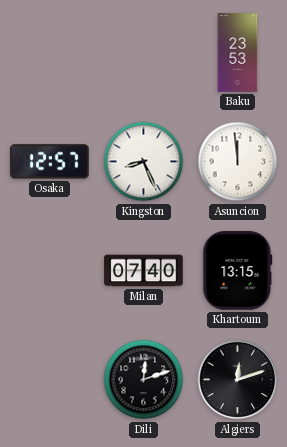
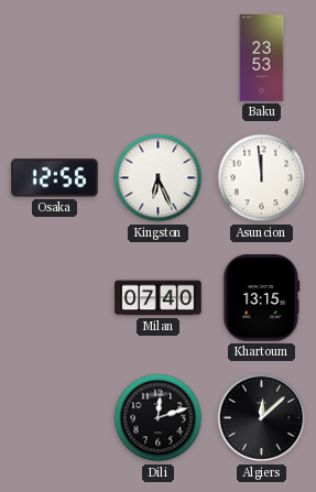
Osaka: 12:57 -> 12:56
Kingston: 8:26 -> 6:26
Algiers: 12:12 -> 12:08
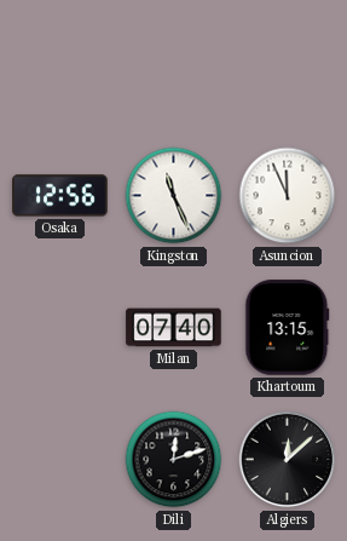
Baku: 23:53 -> none
Kingston: 6:26 -> 11:26
Asuncion: 11:59 -> 11:56
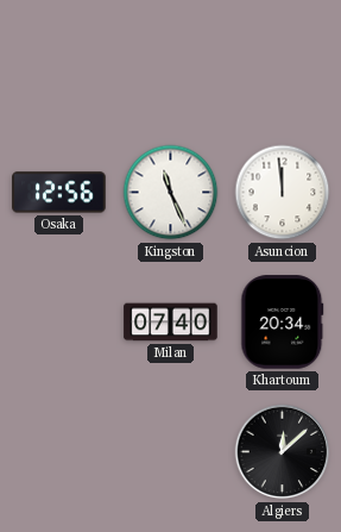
Asuncion: 11:56 -> 11:59
Khartoum: 13:15 -> 20:34
Dili: 12:12 -> none
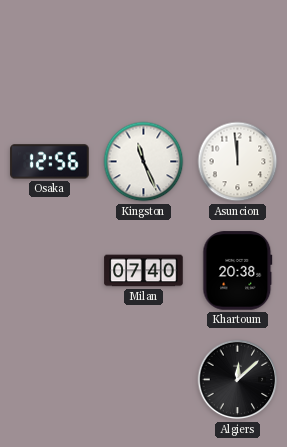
Khartoum: 20:34 -> 20:38
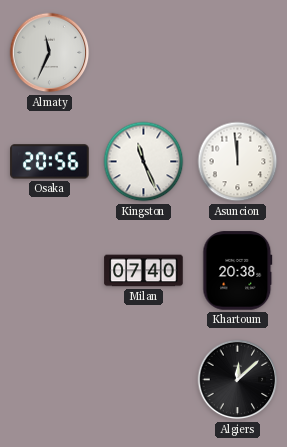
Almaty: none -> 11:34
Osaka: 12:56 -> 20:56
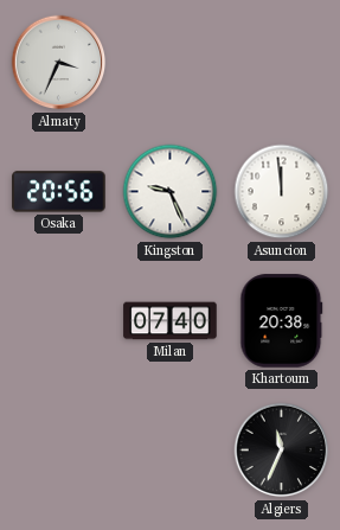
Almaty: 11:34 -> 3:34
Kingston: 11:26 -> 9:26
Algiers: 12:08 -> 11:34
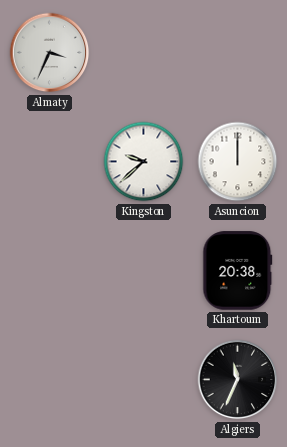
Osaka: 20:56 -> none
Kingston: 9:26 -> 9:38
Asuncion: 11:59 -> 12:00
Milan: 07:40 -> none
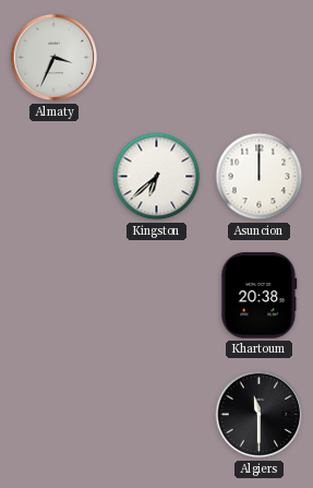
Kingston: 9:38 -> 6:38
Algiers: 11:34 -> 11:30
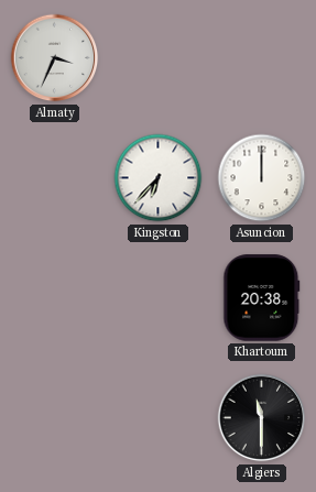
Kingston: 6:38 -> 6:37
